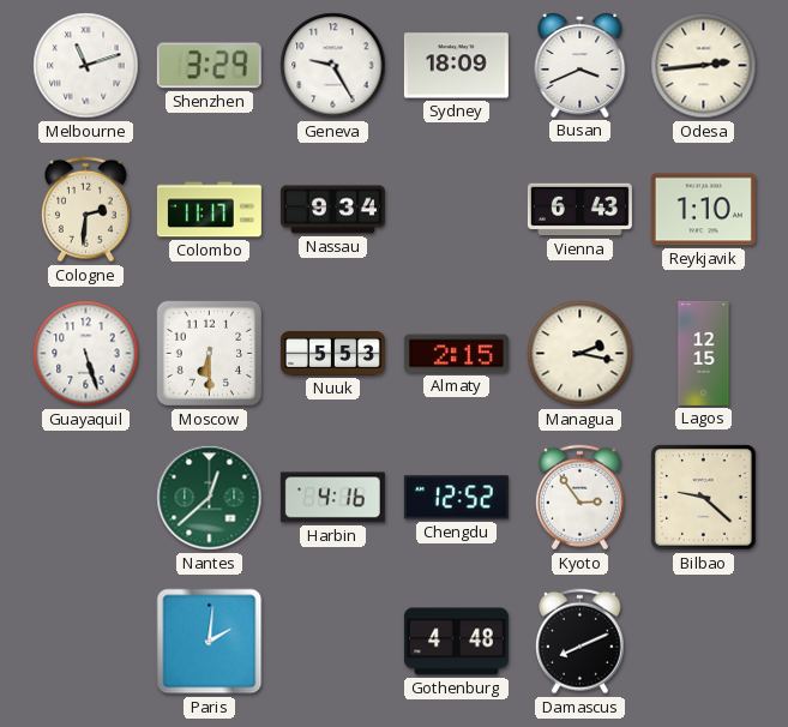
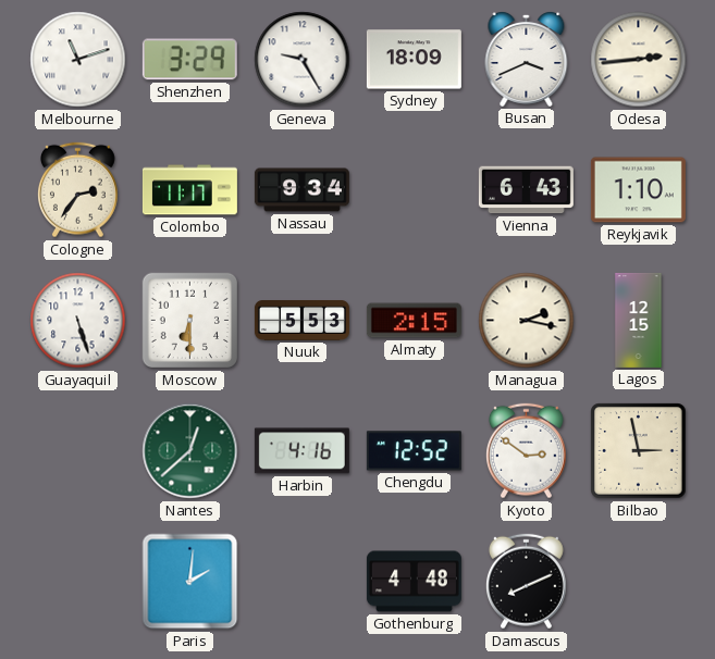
Cologne: 2:31 -> 2:36
Kyoto: 2:54 -> 2:51
Bilbao: 9:22 -> 2:58
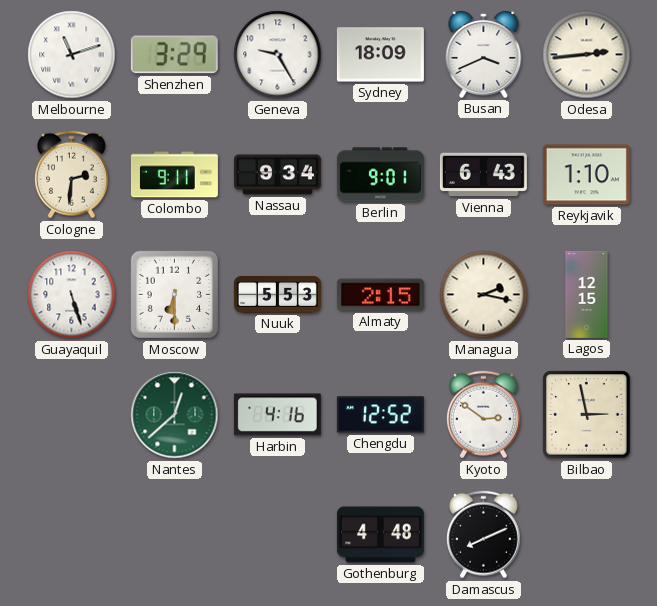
Cologne: 2:36 -> 2:31
Colombo: 11:17 -> 9:11
Berlin: none -> 9:01
Paris: 2:01 -> none
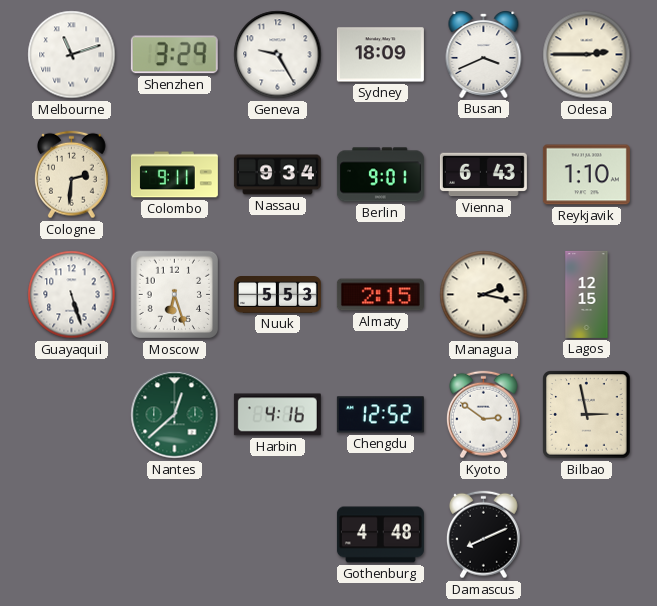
Odesa: 2:44 -> 2:45
Moscow: 6:30 -> 6:27
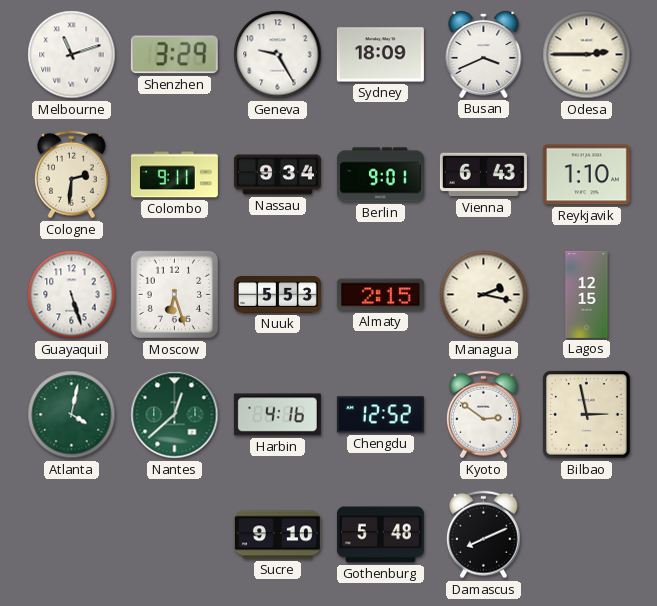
Atlanta: none -> 4:02
Sucre: none -> 9:10
Gothenburg: 4:48 -> 5:48
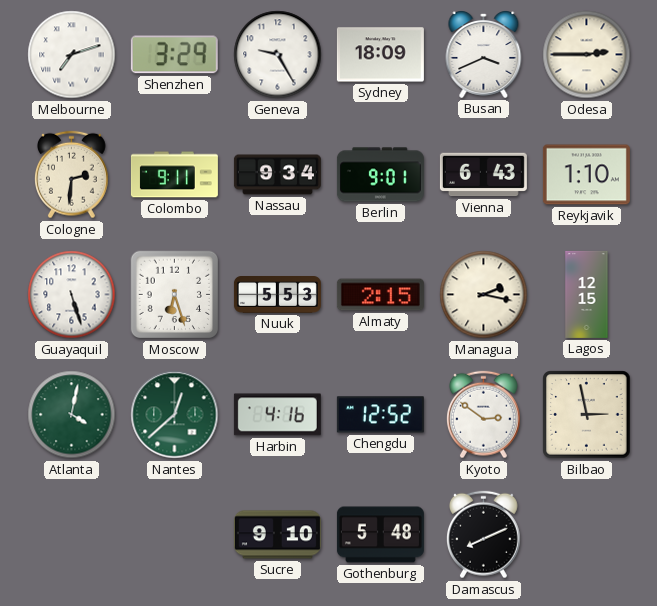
Melbourne: 11:12 -> 7:12
